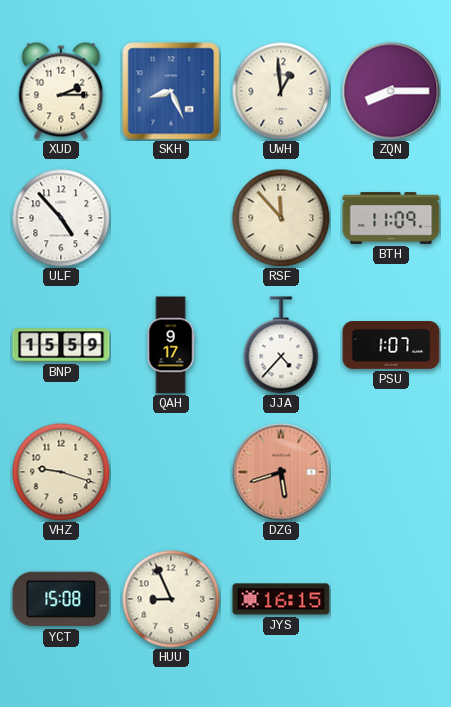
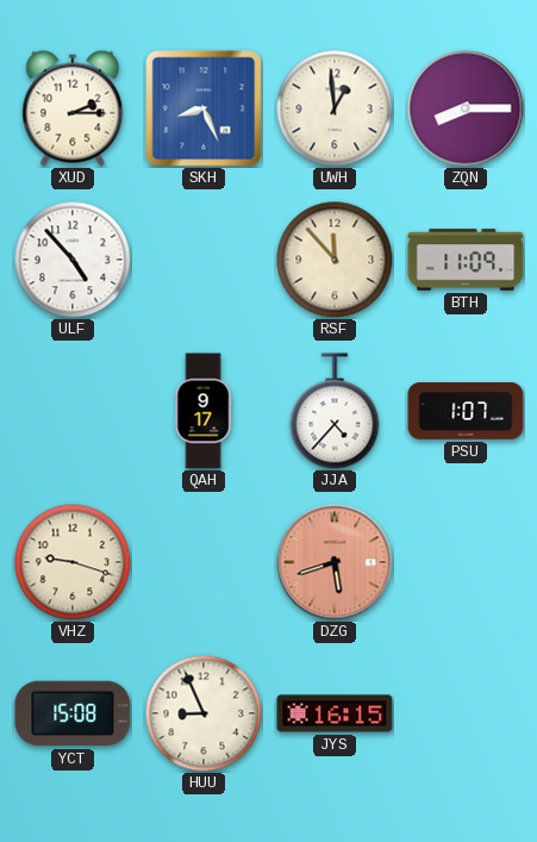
BNP: 15:59 -> none
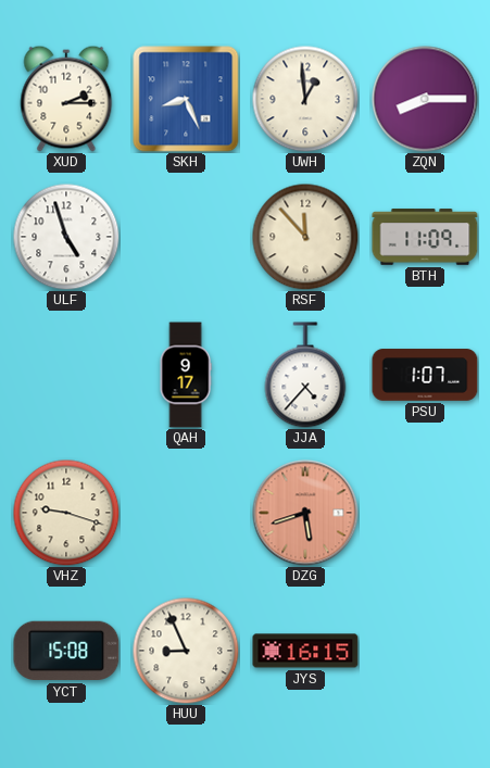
ULF: 4:53 -> 4:57
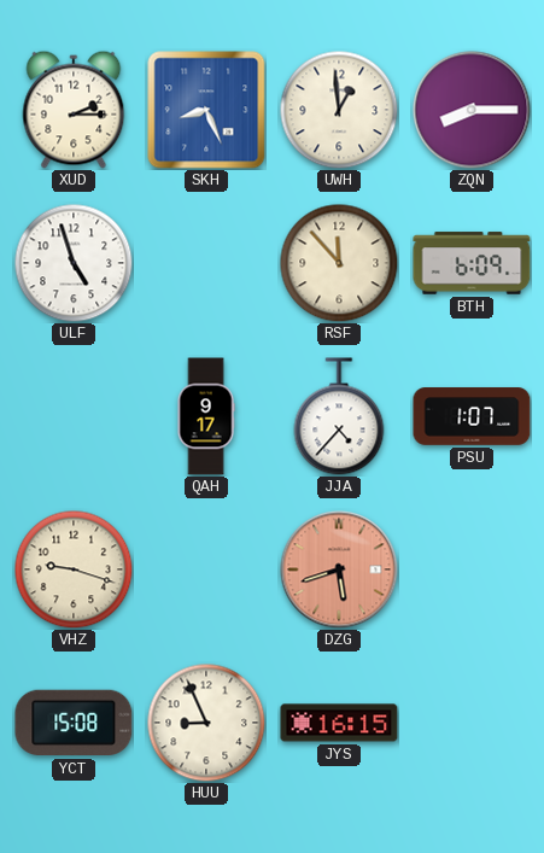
BTH: 11:09 -> 6:09
